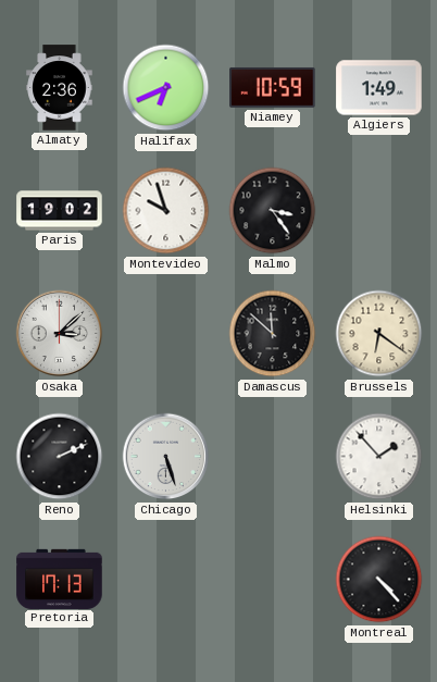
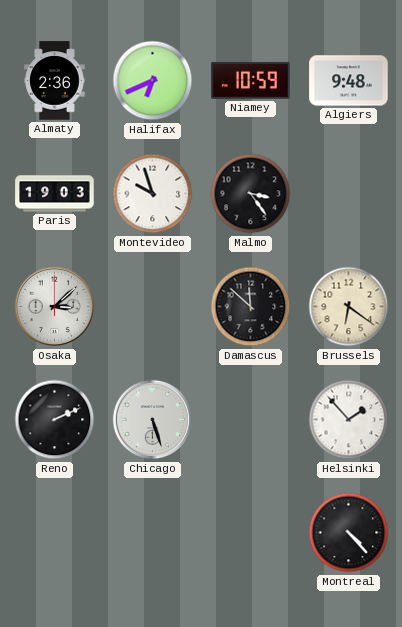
Algiers: 1:49 -> 9:48
Paris: 19:02 -> 19:03
Pretoria: 17:13 -> none
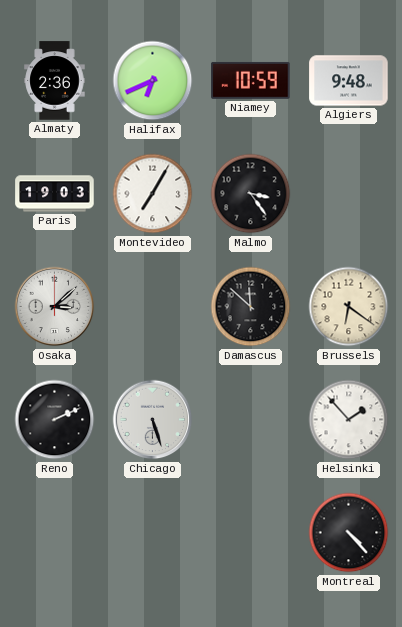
Montevideo: 9:57 -> 7:05
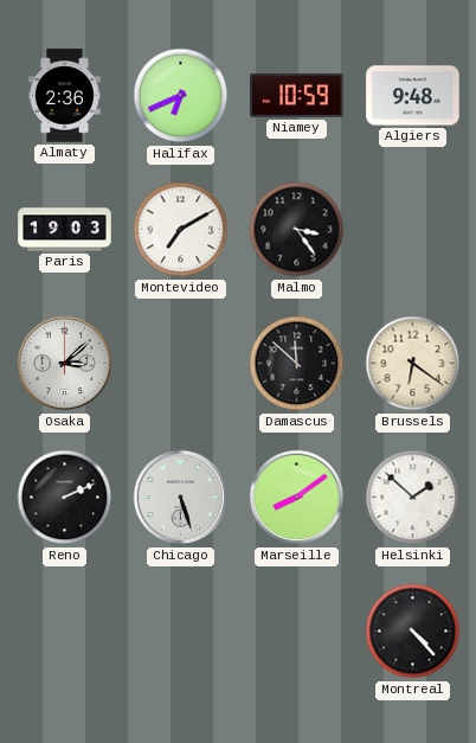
Montevideo: 7:05 -> 7:10
Marseille: none -> 8:09
Helsinki: 1:53 -> 1:52
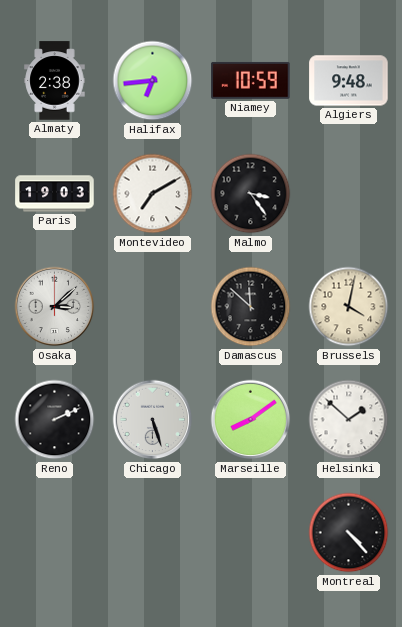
Almaty: 2:36 -> 2:38
Halifax: 6:41 -> 6:44
Brussels: 6:21 -> 4:02
